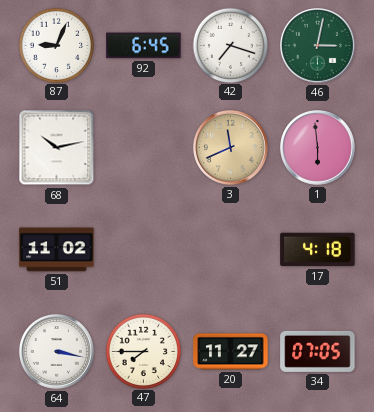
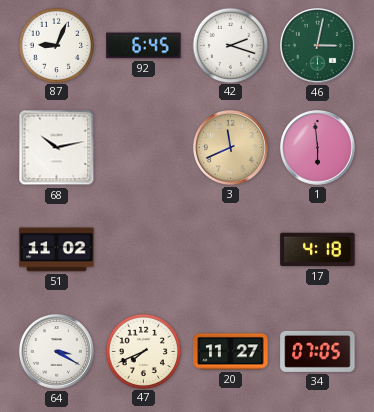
42: 7:18 -> 2:18
64: 3:17 -> 3:20
47: 7:45 -> 7:41
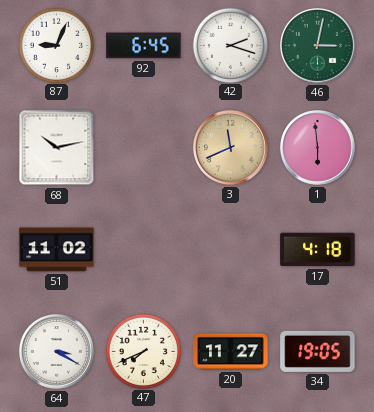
34: 07:05 -> 19:05
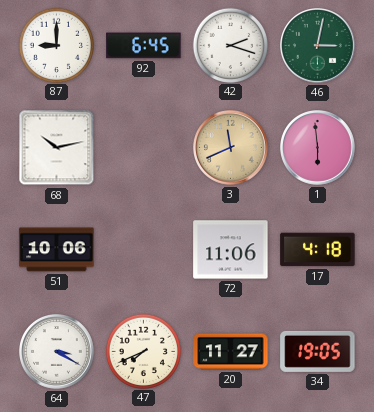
87: 9:04 -> 9:00
51: 11:02 -> 10:06
72: none -> 11:06
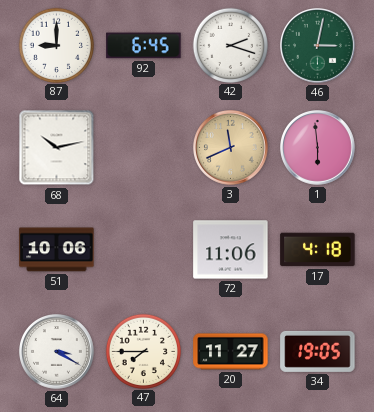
47: 7:41 -> 7:45
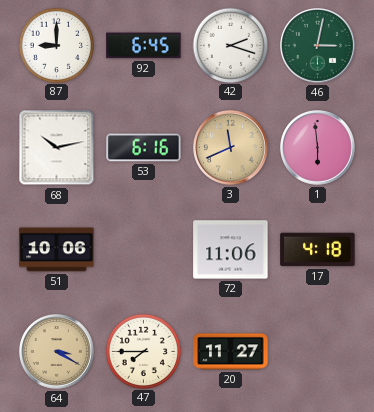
53: none -> 6:16
64 dial: white -> champagne
34: 19:05 -> none
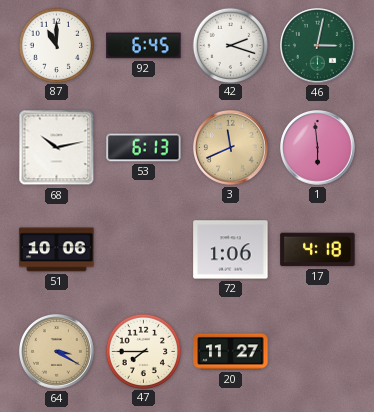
87: 9:00 -> 11:00
53: 6:16 -> 6:13
72: 11:06 -> 1:06
